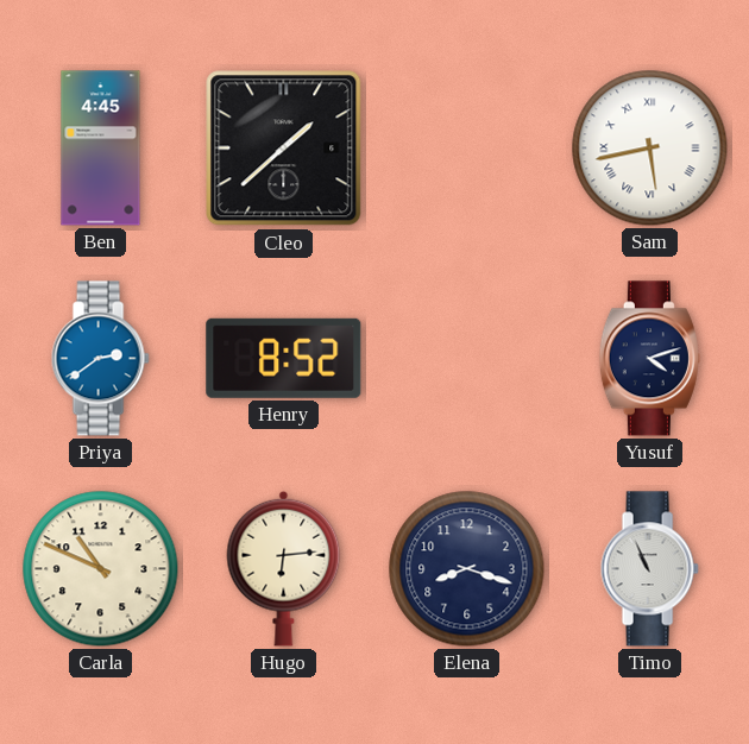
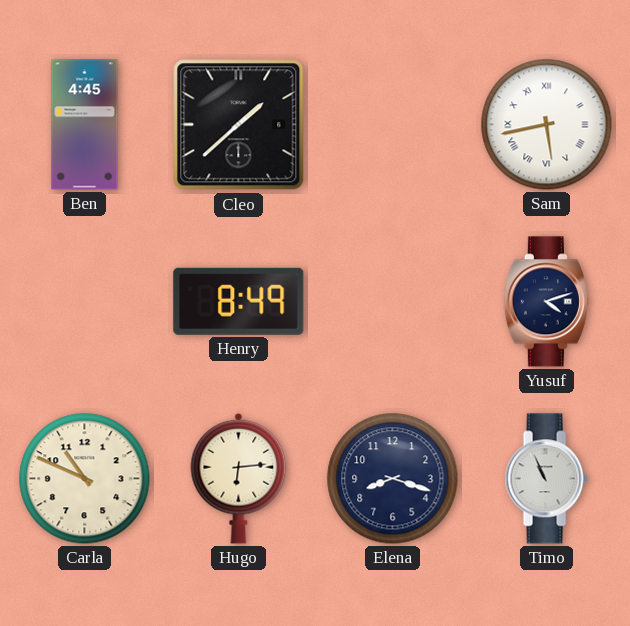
Priya: 2:39 -> none
Henry: 8:52 -> 8:49
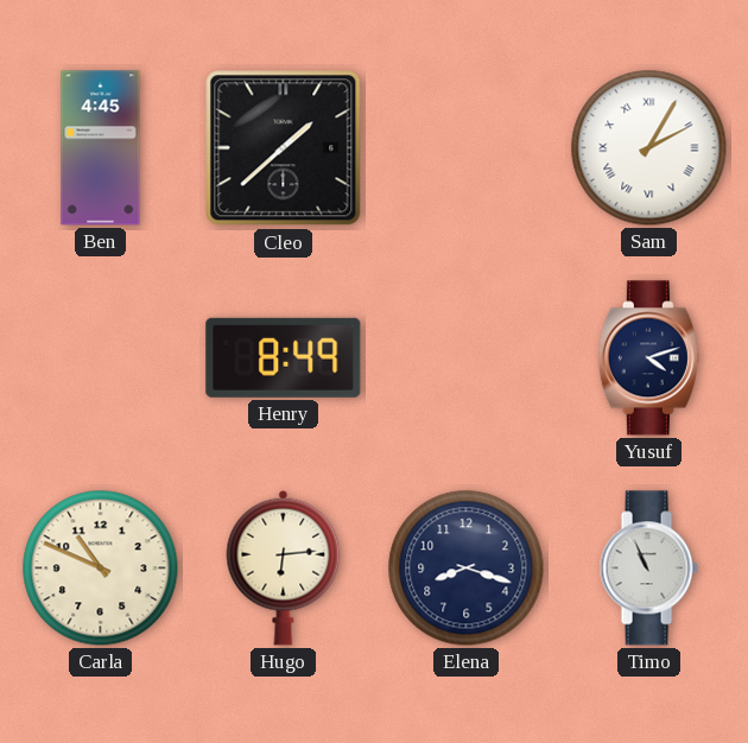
Sam: 5:43 -> 2:05
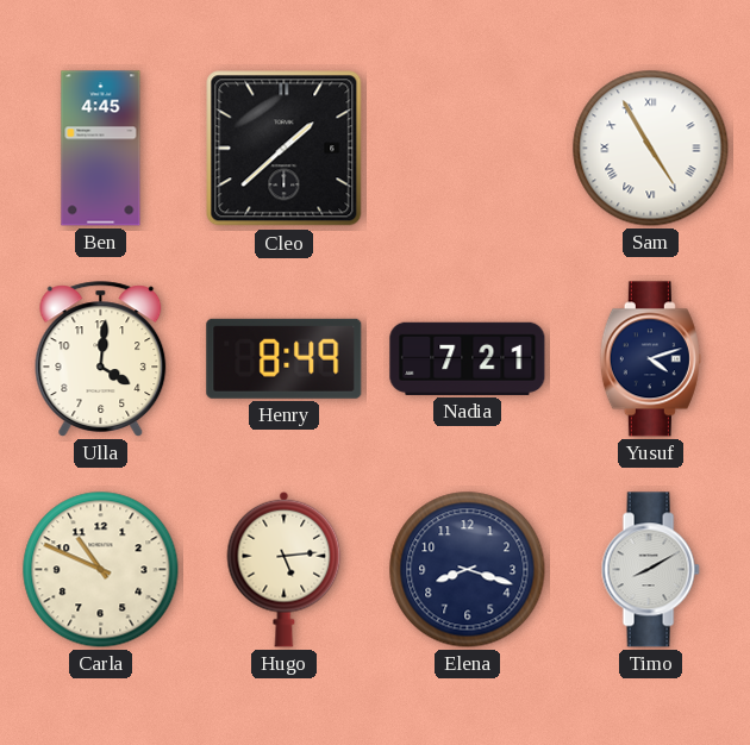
Sam: 2:05 -> 4:55
Ulla: none -> 4:01
Nadia: none -> 7:21
Hugo: 6:14 -> 5:14
Timo: 10:56 -> 8:10
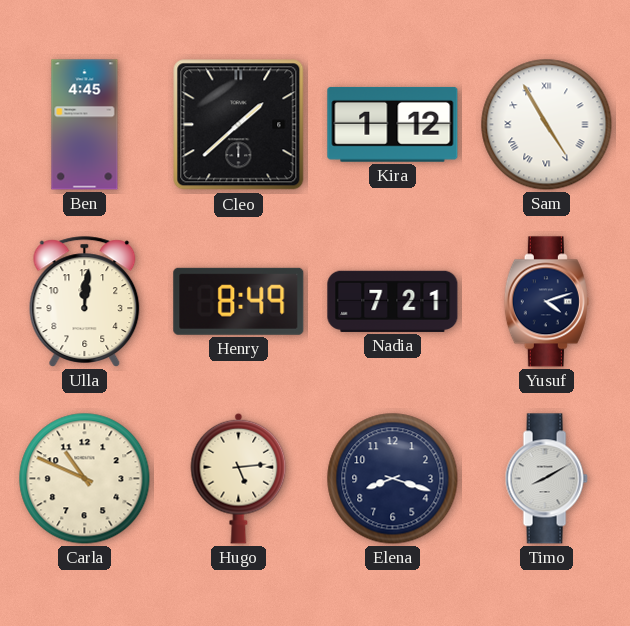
Kira: none -> 1:12
Ulla: 4:01 -> 12:01
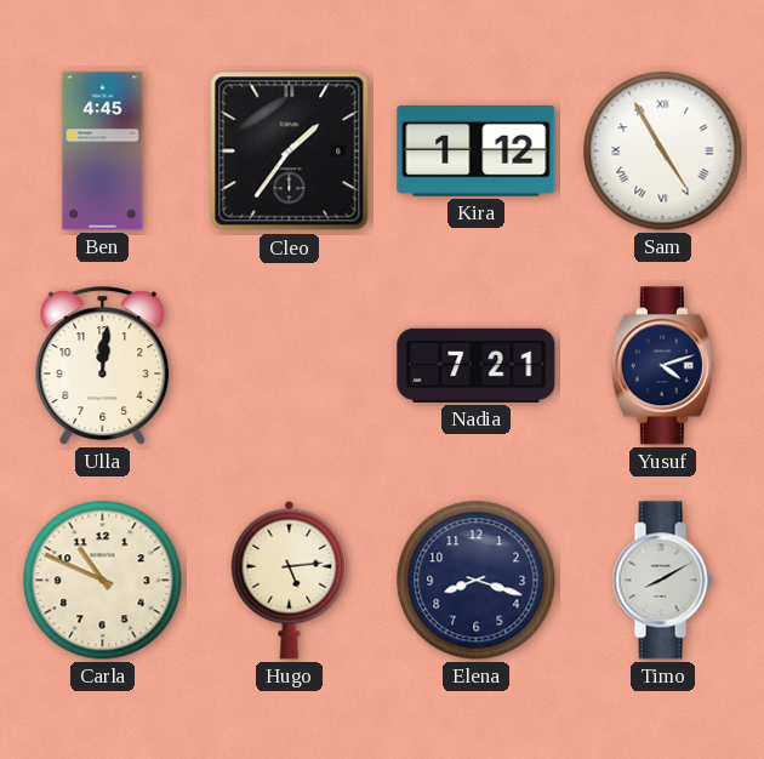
Cleo: 1:38 -> 1:36
Henry: 8:49 -> none
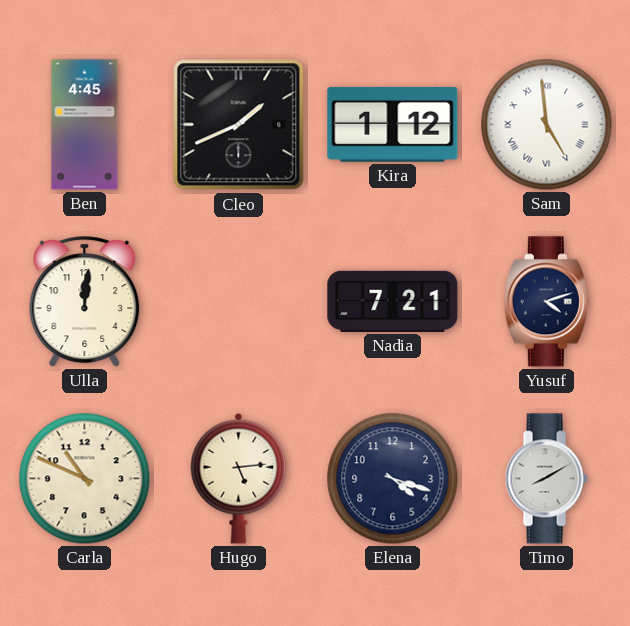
Cleo: 1:36 -> 1:41
Sam: 4:55 -> 4:59
Elena: 8:18 -> 4:18
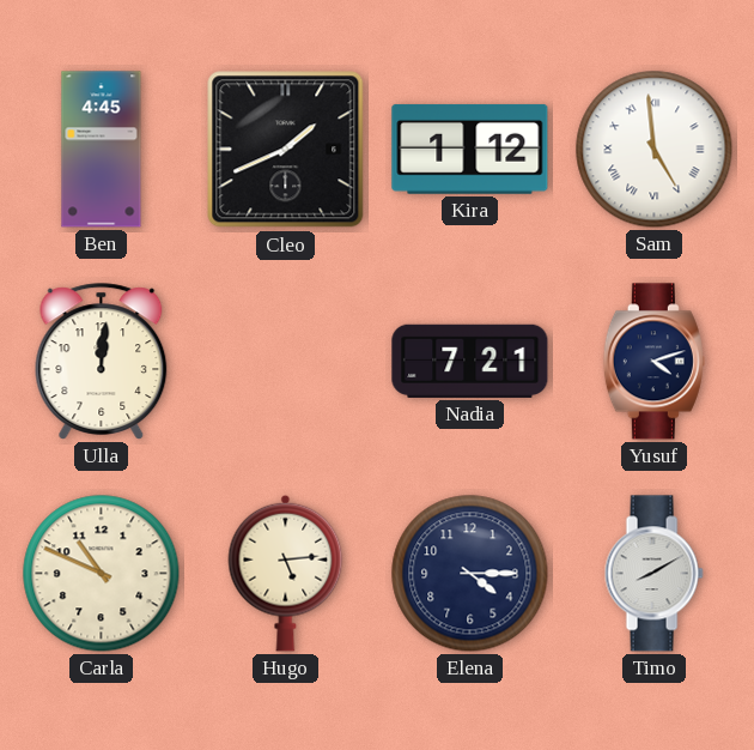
Elena: 4:18 -> 4:15
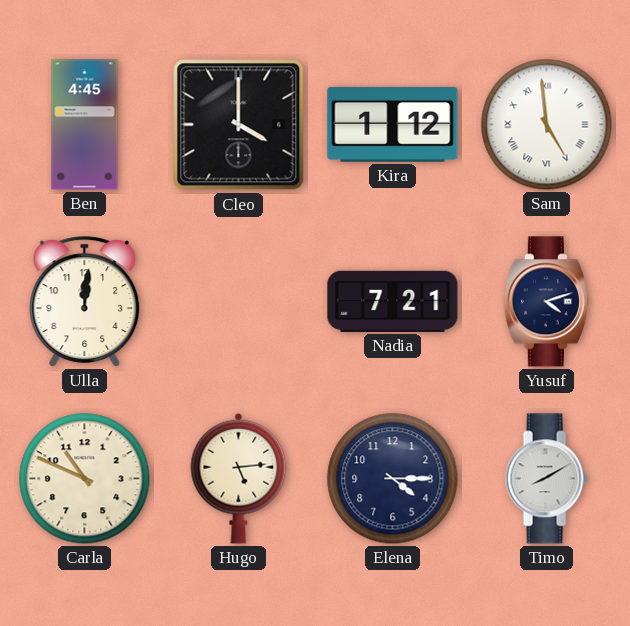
Cleo: 1:41 -> 4:00
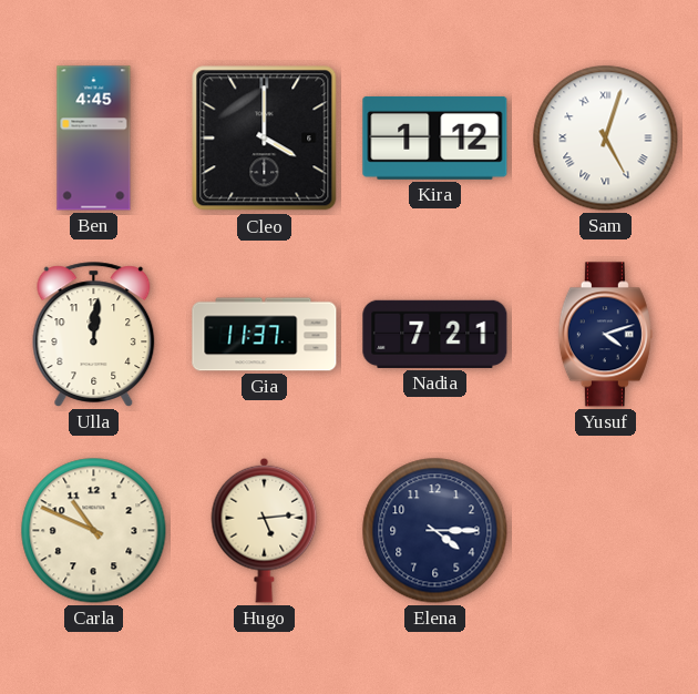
Sam: 4:59 -> 5:03
Gia: none -> 11:37
Timo: 8:10 -> none
